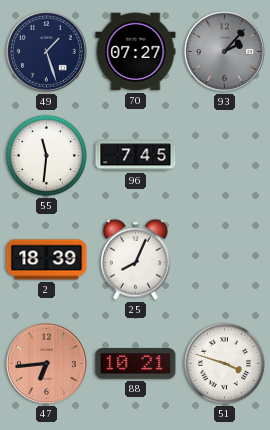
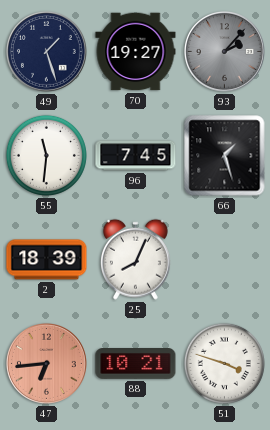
70: 07:27 -> 19:27
66: none -> 1:27
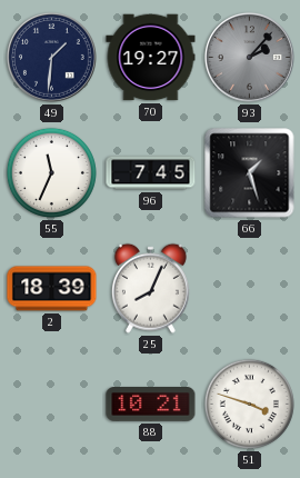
49: 1:27 -> 1:31
55: 11:31 -> 11:34
47: 6:44 -> none
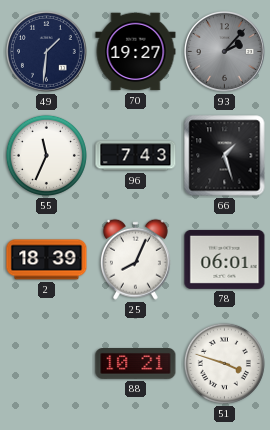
96: 7:45 -> 7:43
78: none -> 06:01
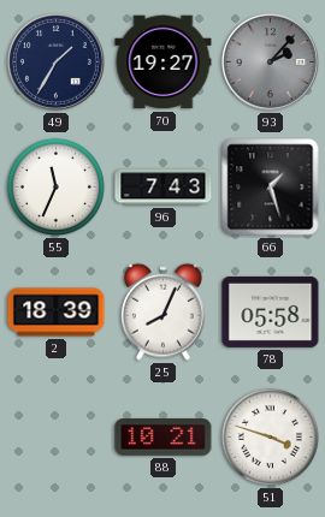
49: 1:31 -> 1:35
78: 06:01 -> 05:58
